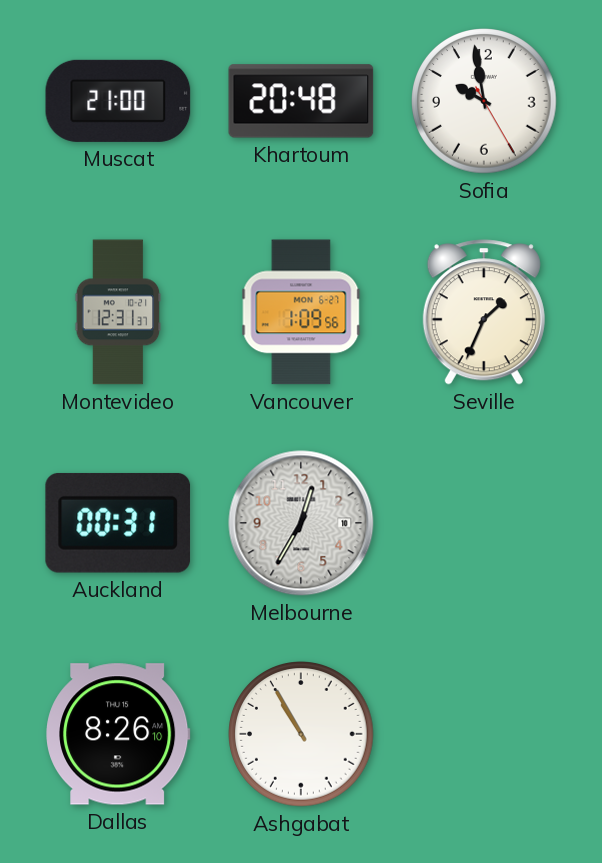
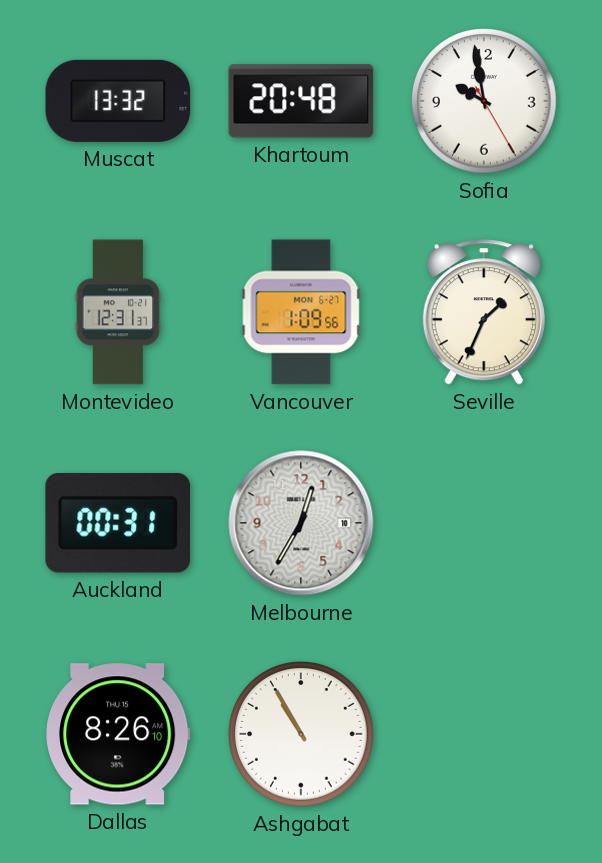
Muscat: 21:00 -> 13:32
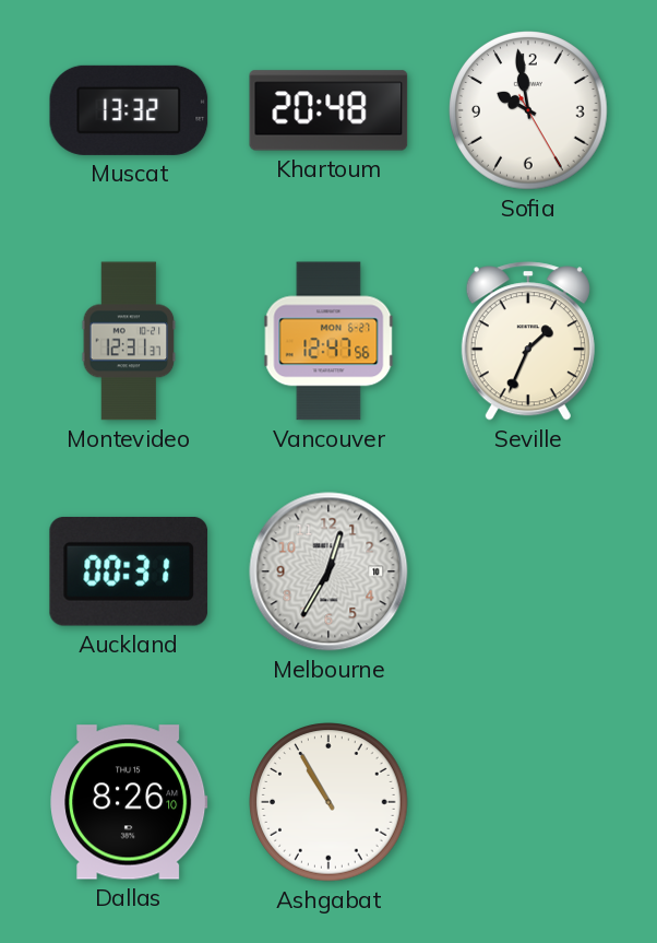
Vancouver: 1:09 -> 12:47
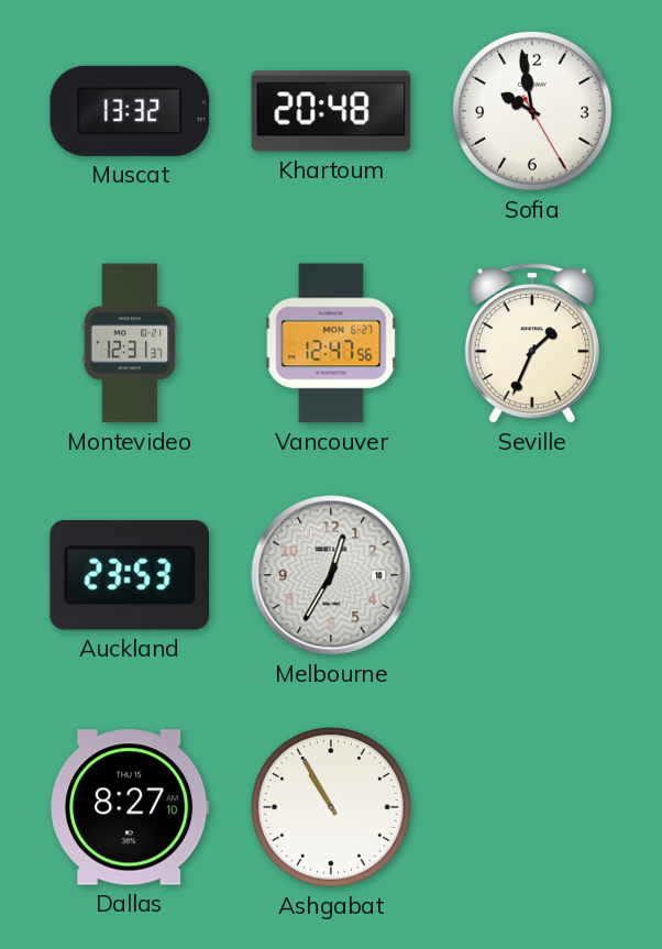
Auckland: 00:31 -> 23:53
Dallas: 8:26 -> 8:27
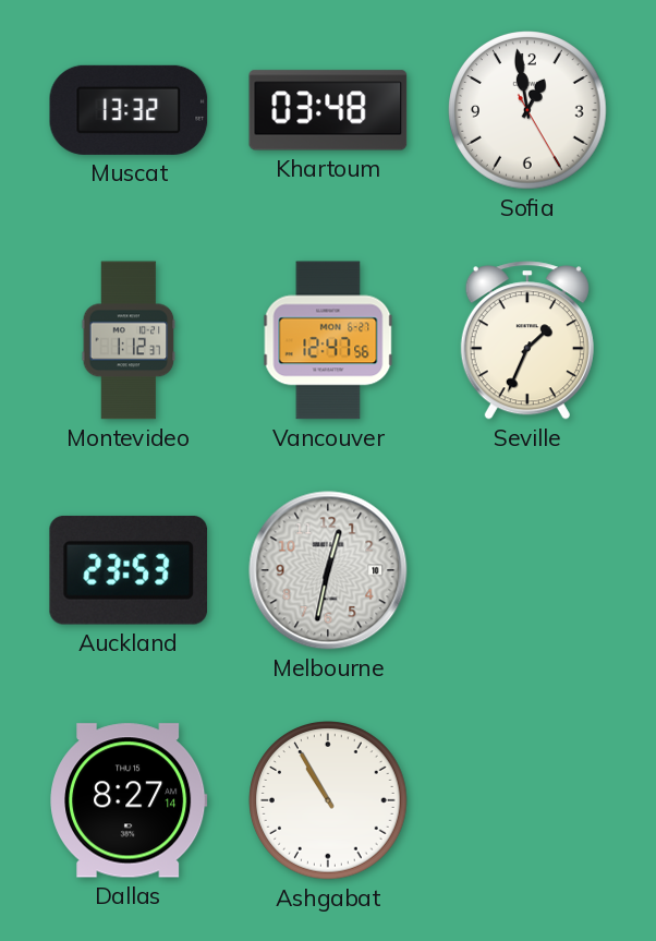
Khartoum: 20:48 -> 03:48
Sofia: 9:58 -> 12:58
Montevideo: 12:31 -> 1:12
Melbourne: 12:35 -> 12:32
Dallas: 8:27:10 -> 8:27:14
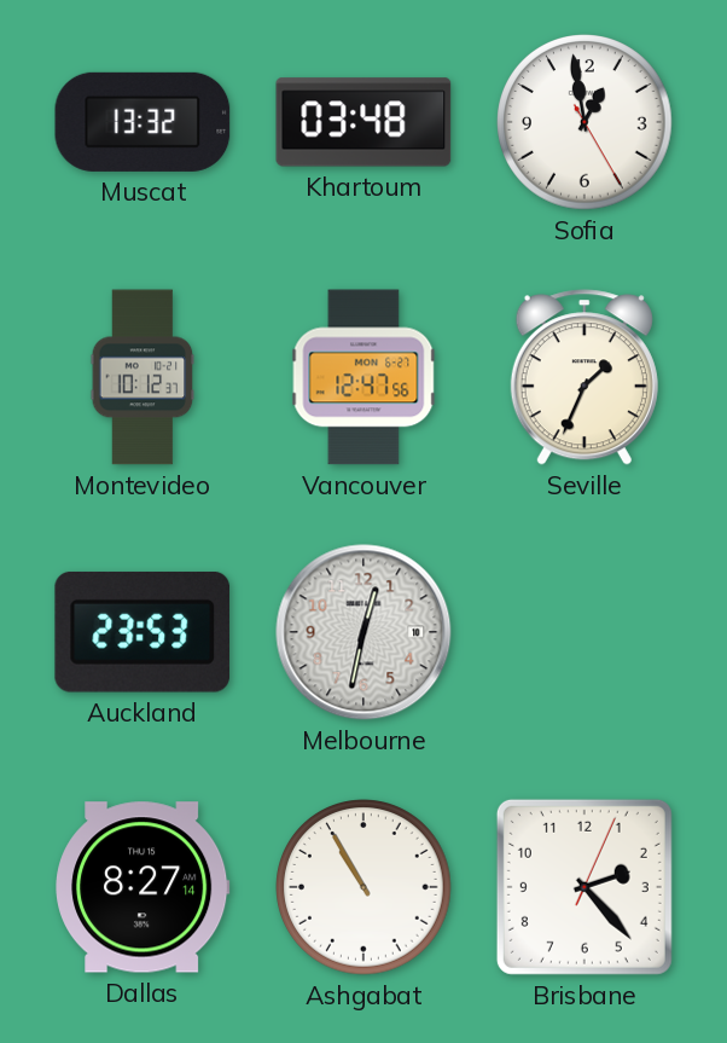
Montevideo: 1:12 -> 10:12
Brisbane: none -> 2:23
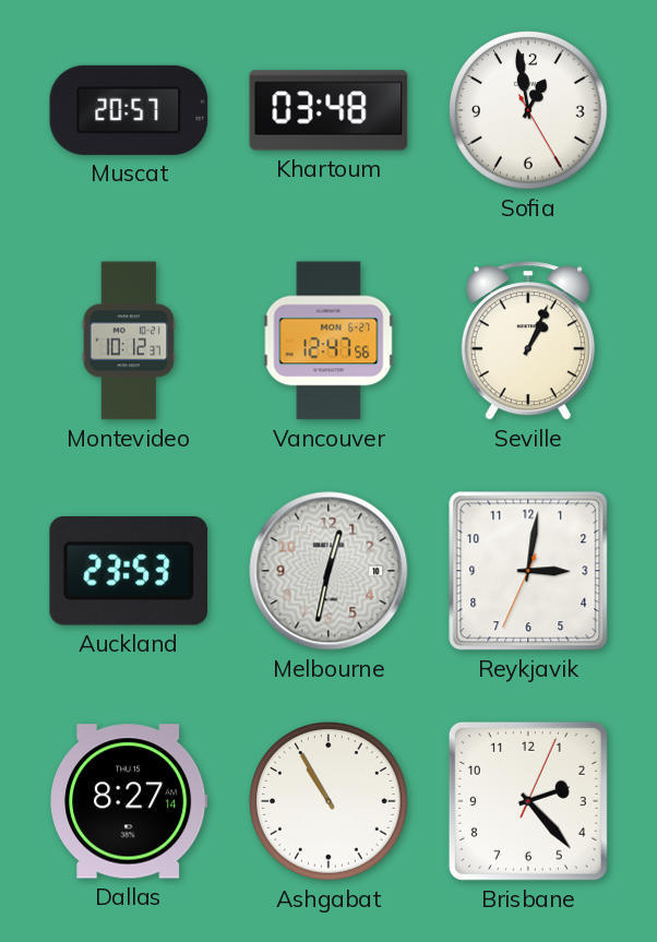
Muscat: 13:32 -> 20:57
Seville: 1:34 -> 1:04
Reykjavik: none -> 3:01
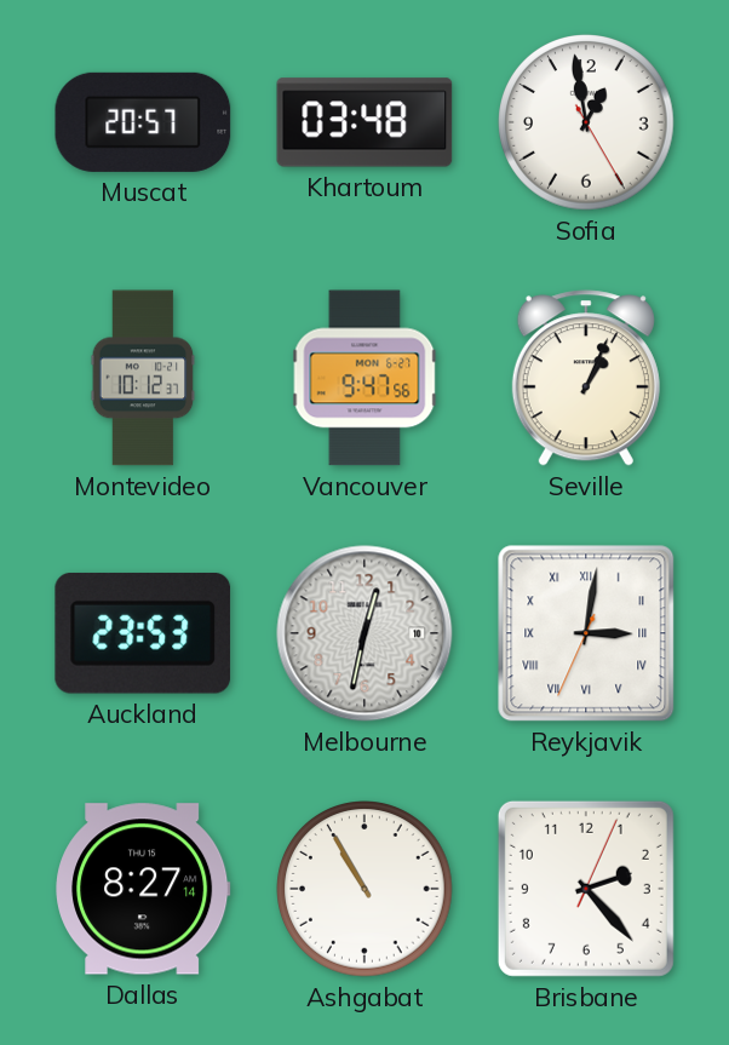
Vancouver: 12:47 -> 9:47
Reykjavik numerals: Arabic -> Roman
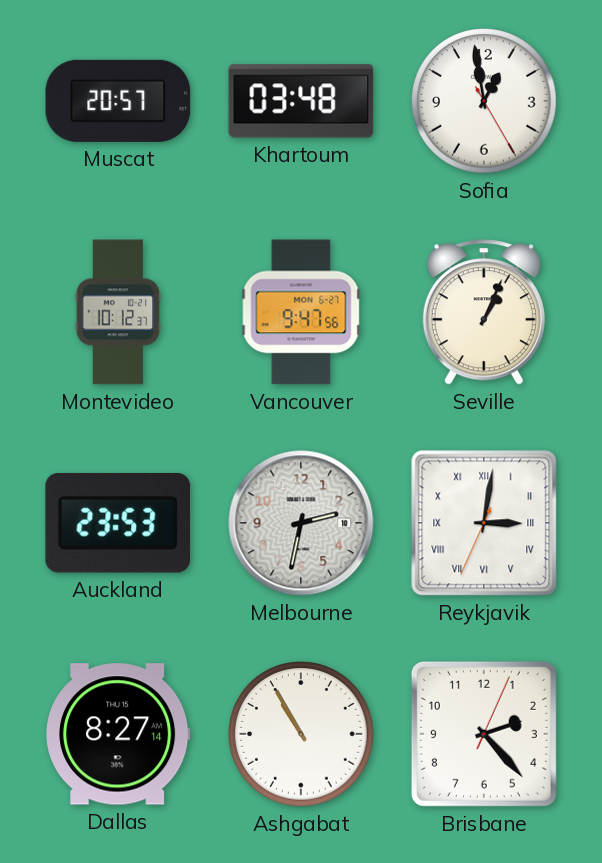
Melbourne: 12:32 -> 2:32
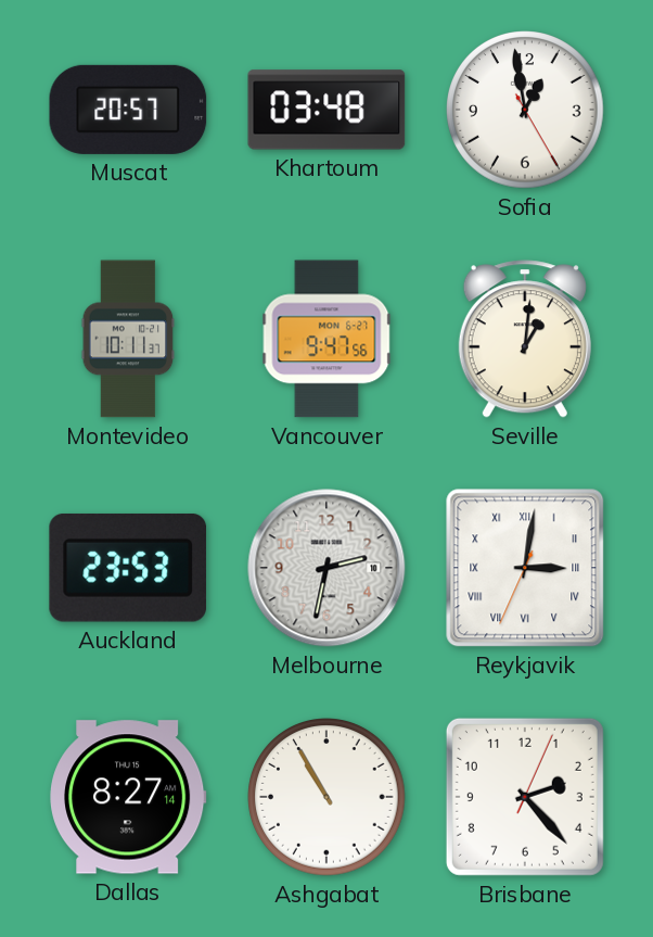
Montevideo: 10:12 -> 10:11
Seville: 1:04 -> 1:01
